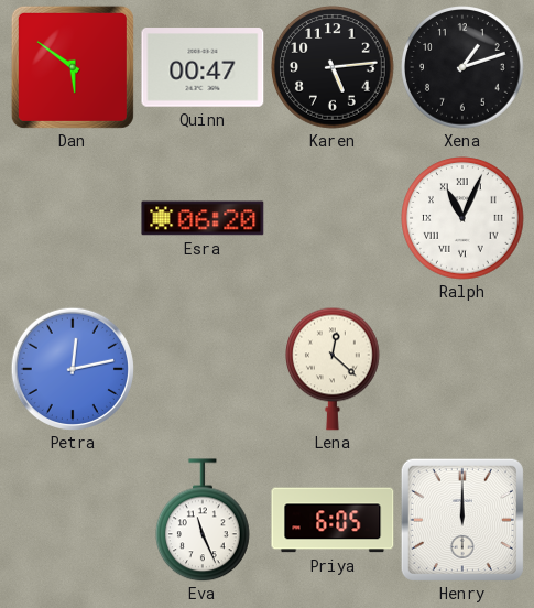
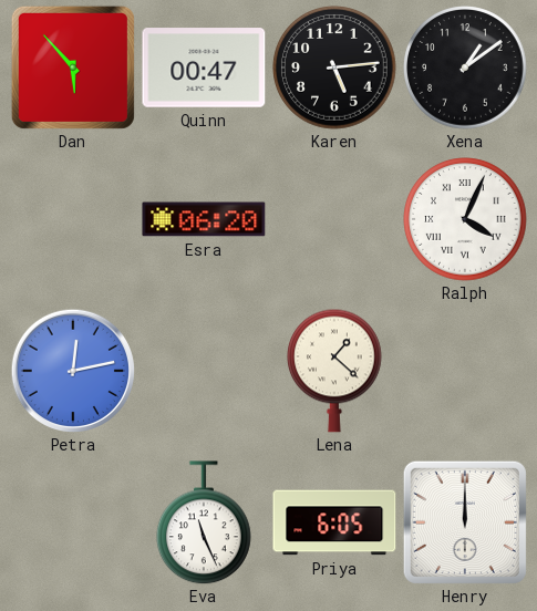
Dan: 5:51 -> 5:53
Xena: 1:12 -> 1:09
Ralph: 11:04 -> 4:04
Lena: 12:22 -> 1:22
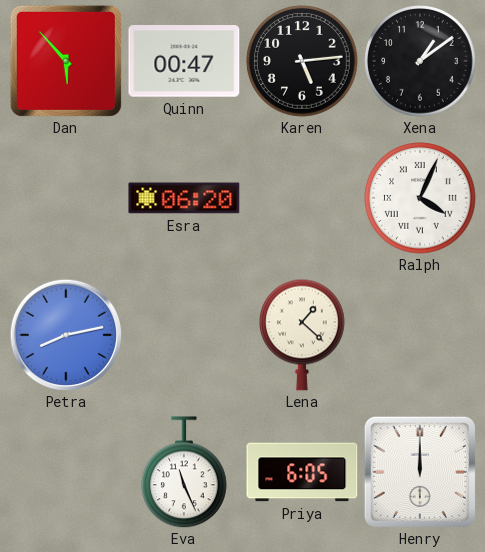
Petra: 12:13 -> 8:13
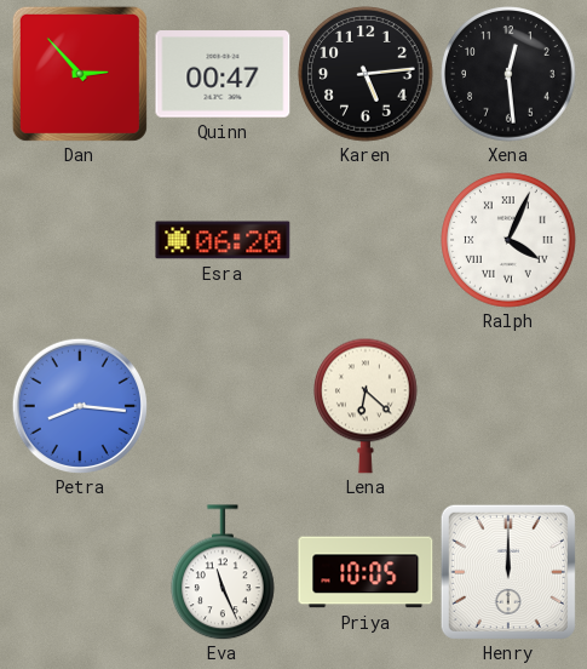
Dan: 5:53 -> 2:53
Xena: 1:09 -> 12:29
Petra: 8:13 -> 8:16
Lena: 1:22 -> 6:22
Priya: 6:05 -> 10:05
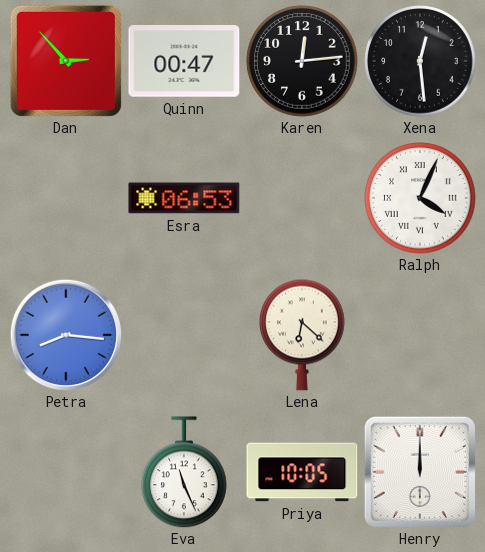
Karen: 5:14 -> 12:14
Esra: 06:20 -> 06:53
